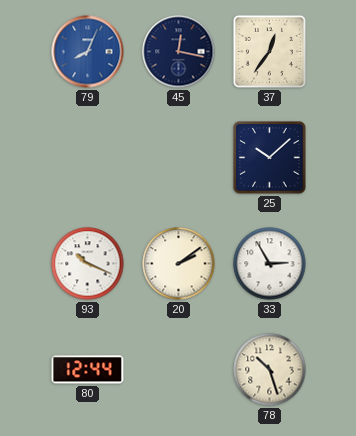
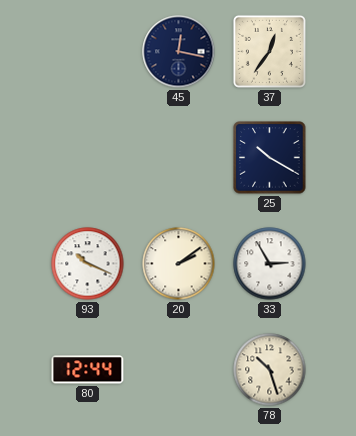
79: 8:04 -> none
25: 10:08 -> 10:20
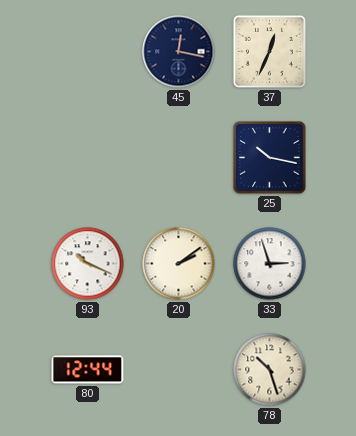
37: 12:36 -> 12:34
25: 10:20 -> 10:17
33: 2:55 -> 2:57
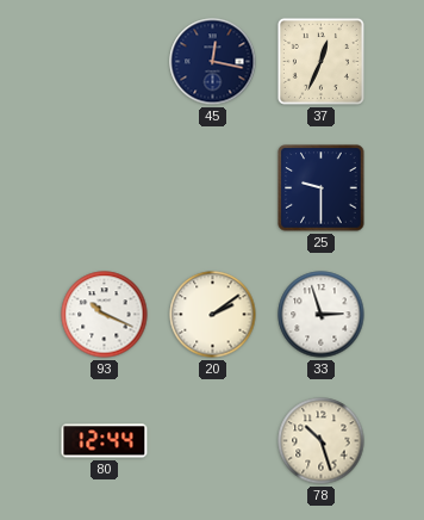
25: 10:17 -> 9:30
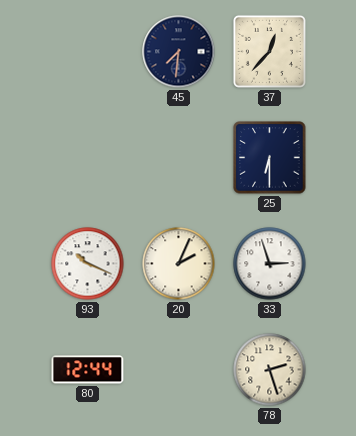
45: 12:17 -> 7:31
37: 12:34 -> 12:37
25: 9:30 -> 6:30
20: 2:09 -> 2:04
78: 10:27 -> 2:27
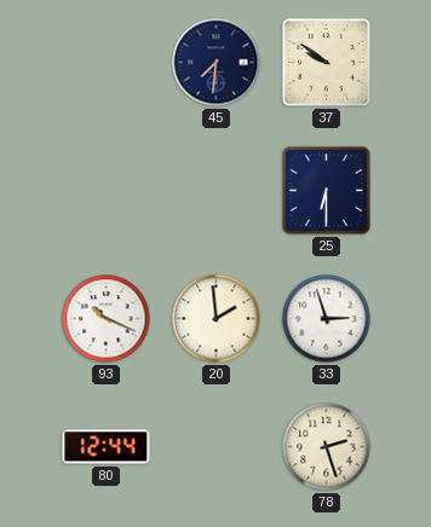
37: 12:37 -> 9:51
20: 2:04 -> 1:59
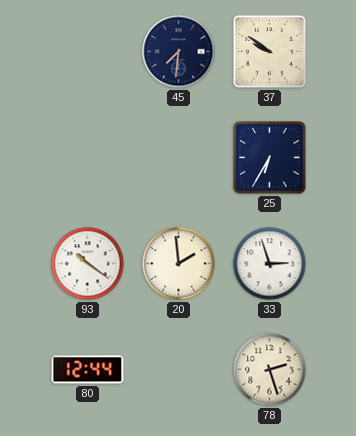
25: 6:30 -> 6:35
93: 10:19 -> 10:21
